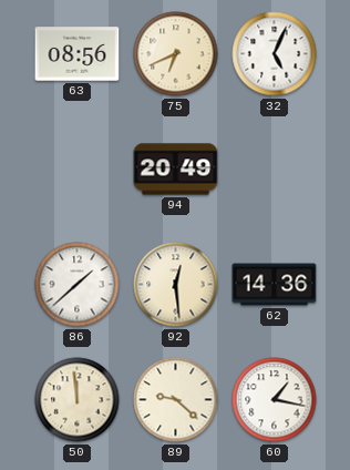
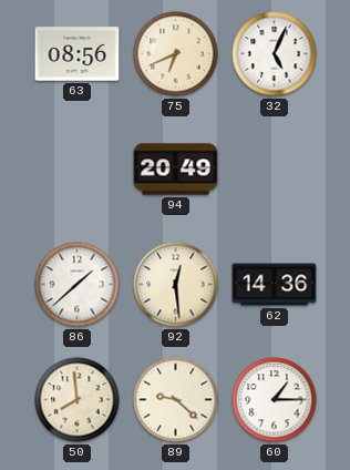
50: 11:59 -> 7:59
60: 1:17 -> 1:15
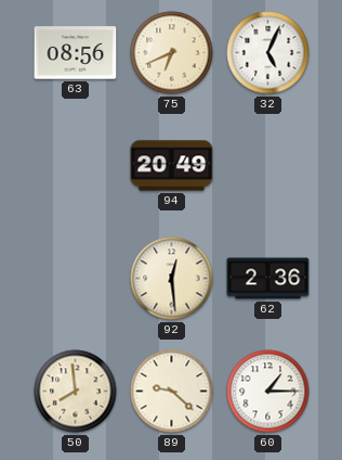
86: 1:38 -> none
62: 14:36 -> 2:36
